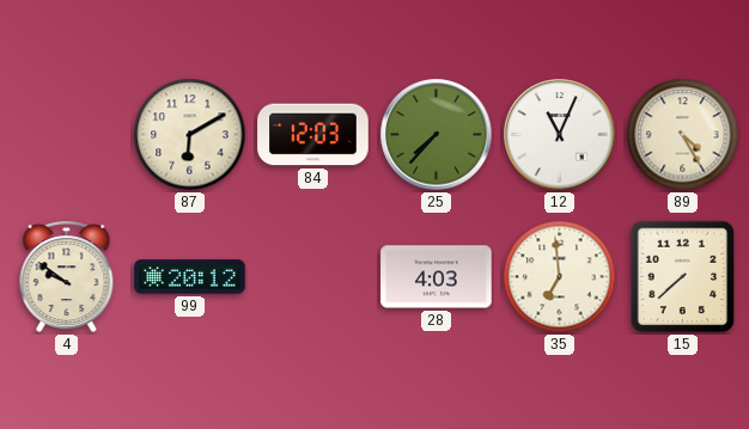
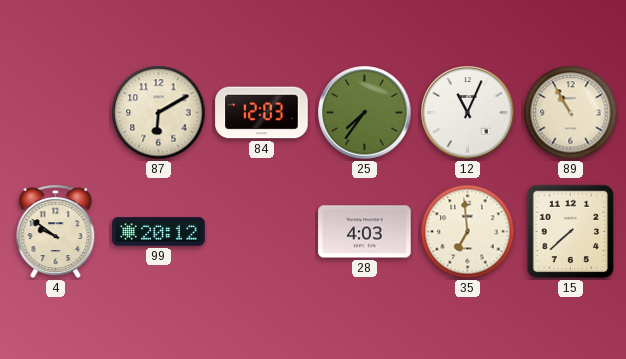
25: 7:37 -> 7:36
89: 4:25 -> 10:55
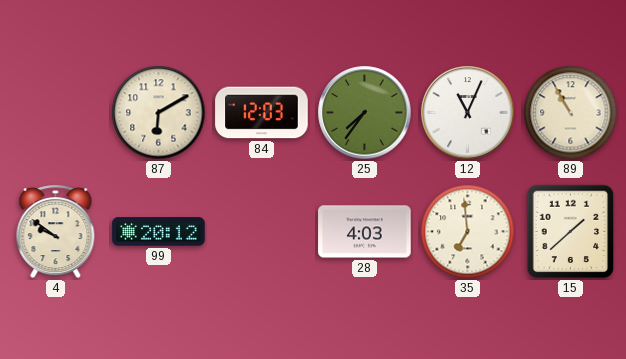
15: 7:38 -> 1:38
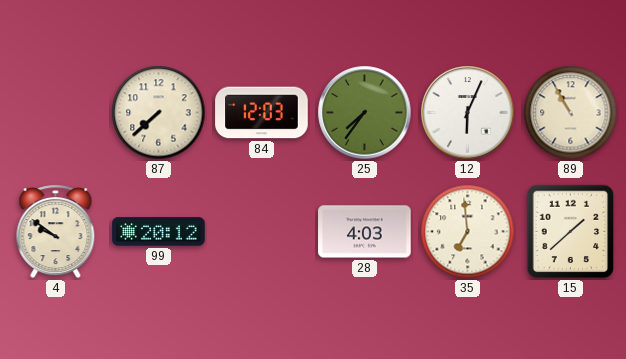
87: 6:10 -> 7:38
12: 11:04 -> 6:04
